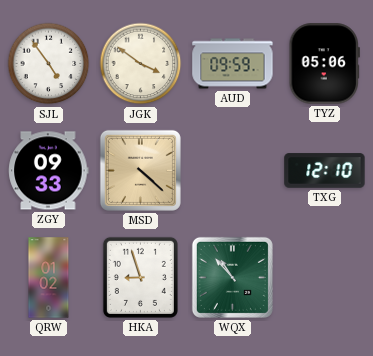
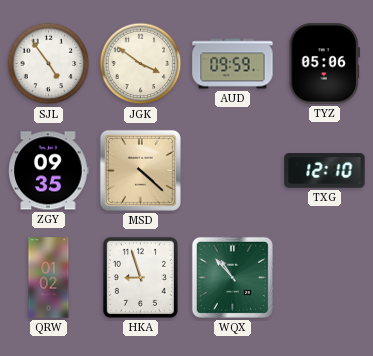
ZGY: 09:33 -> 09:35
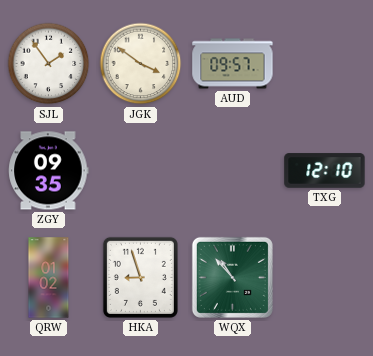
SJL: 4:54 -> 1:54
AUD: 09:59 -> 09:57
TYZ: 05:06 -> none
MSD: 4:22 -> none
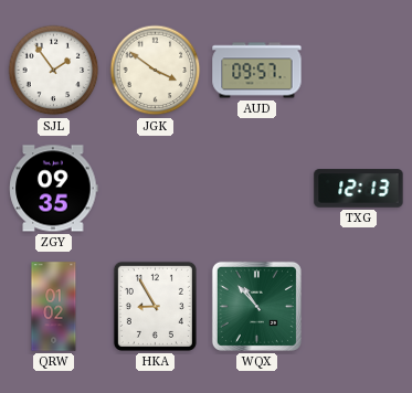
TXG: 12:10 -> 12:13
HKA: 8:57 -> 8:55
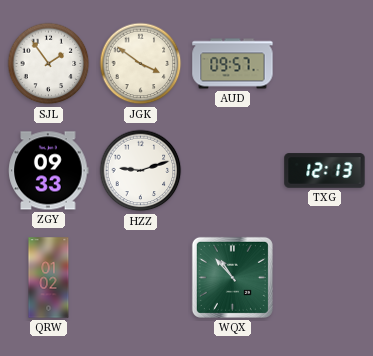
ZGY: 09:35 -> 09:33
HZZ: none -> 9:12
HKA: 8:55 -> none
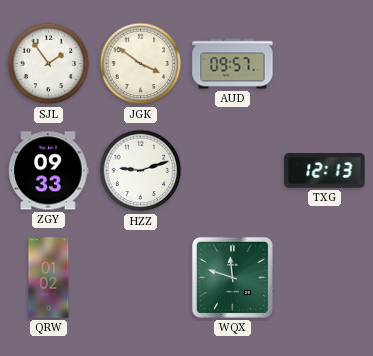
WQX: 10:53 -> 11:48
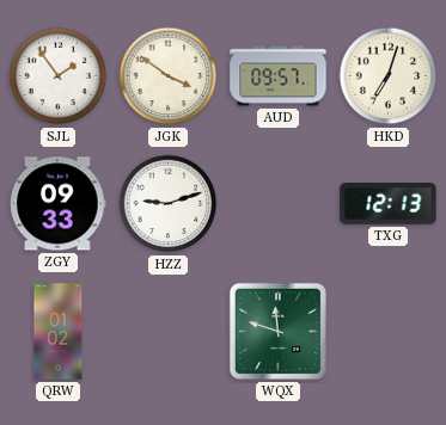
HKD: none -> 7:03
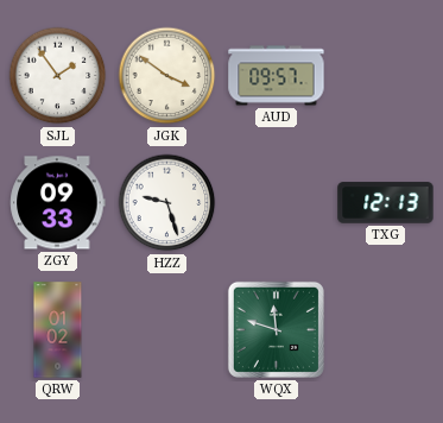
HKD: 7:03 -> none
HZZ: 9:12 -> 9:27
